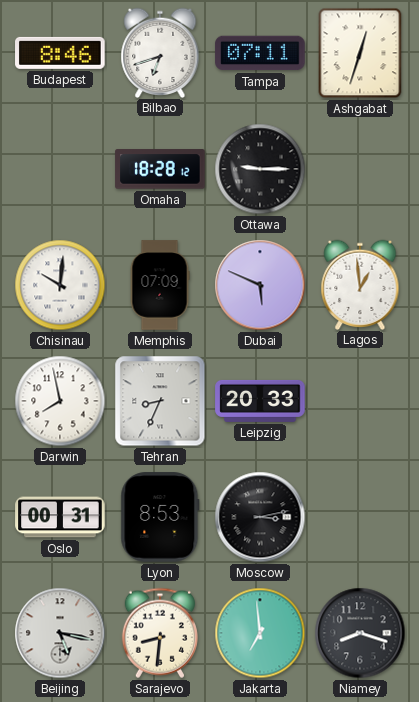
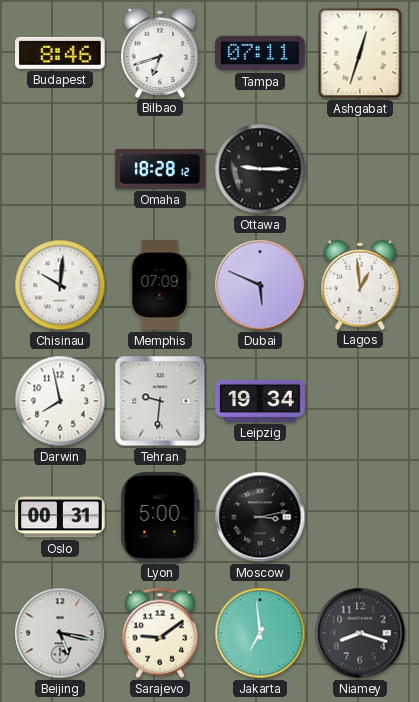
Tehran: 8:34 -> 9:31
Leipzig: 20:33 -> 19:34
Lyon: 8:53 -> 5:00
Sarajevo: 8:31 -> 9:09
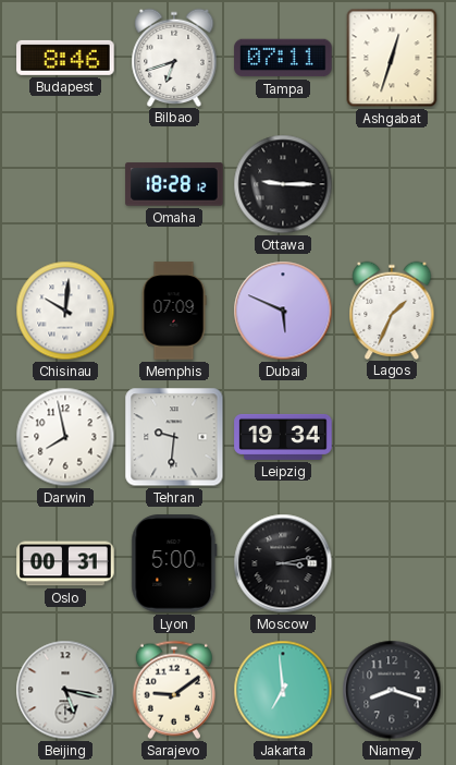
Lagos: 12:59 -> 1:34
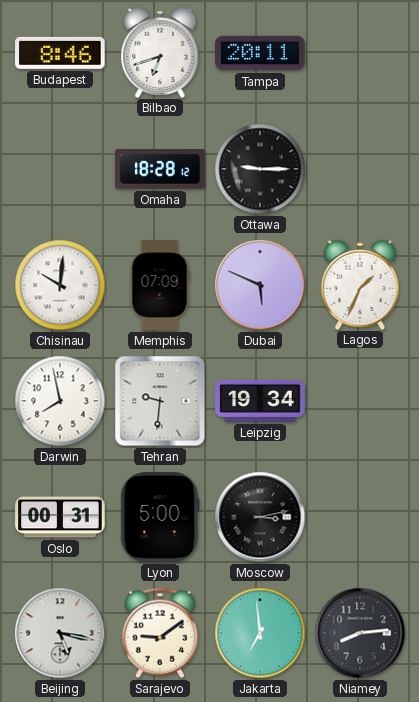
Tampa: 07:11 -> 20:11
Ashgabat: 12:33 -> none
Niamey: 8:18 -> 8:14
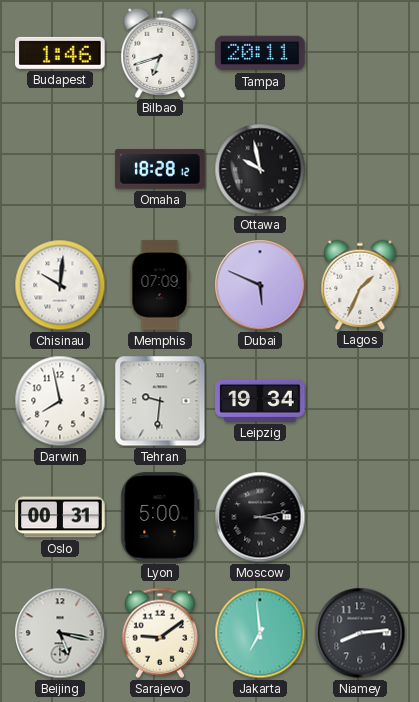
Budapest: 8:46 -> 1:46
Ottawa: 9:15 -> 9:58
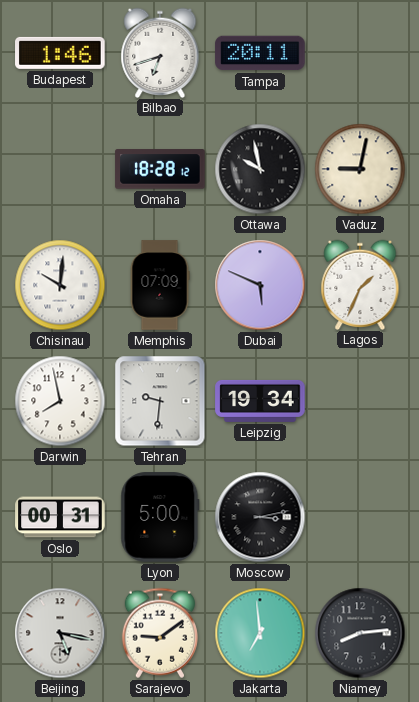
Vaduz: none -> 9:02
